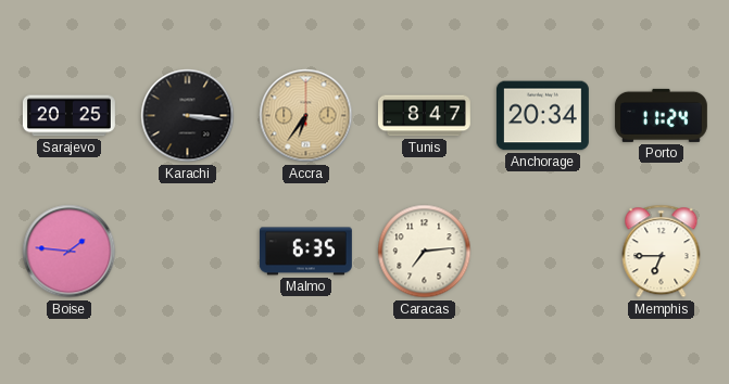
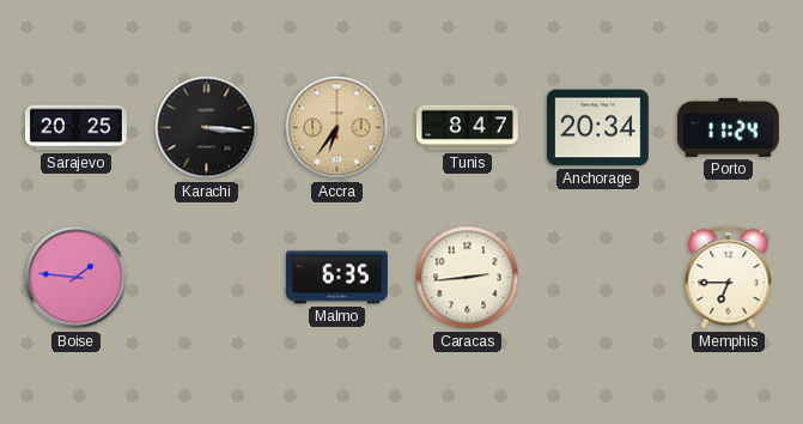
Caracas: 7:14 -> 2:44
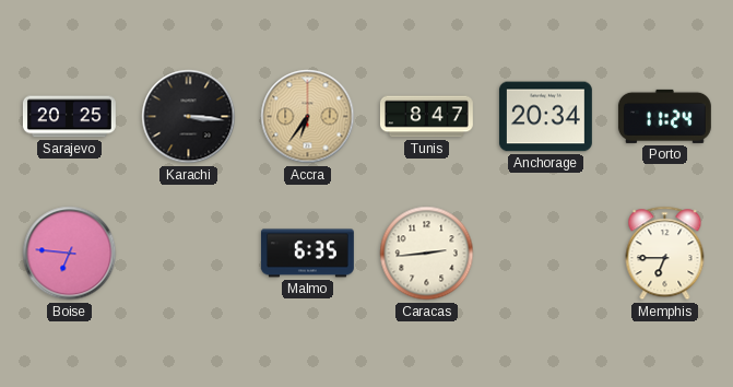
Boise: 1:46 -> 6:46
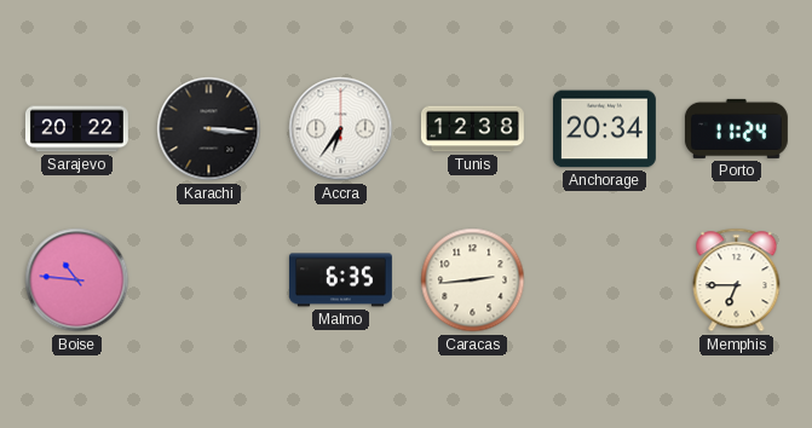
Sarajevo: 20:25 -> 20:22
Accra dial: champagne -> white
Tunis: 8:47 -> 12:38
Boise: 6:46 -> 10:46
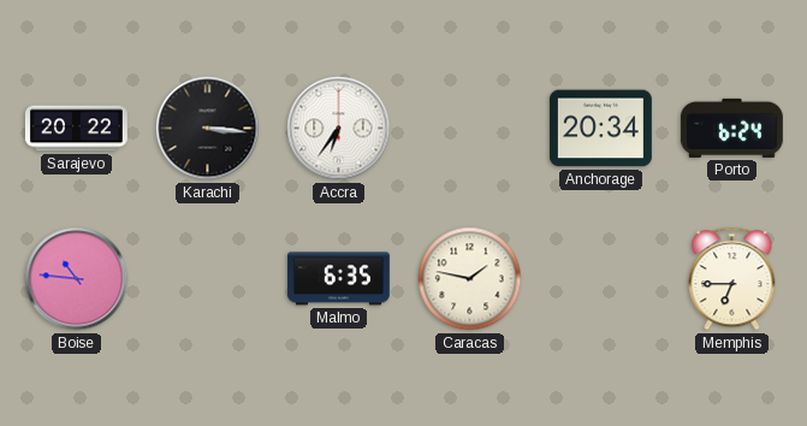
Tunis: 12:38 -> none
Porto: 11:24 -> 6:24
Caracas: 2:44 -> 1:47
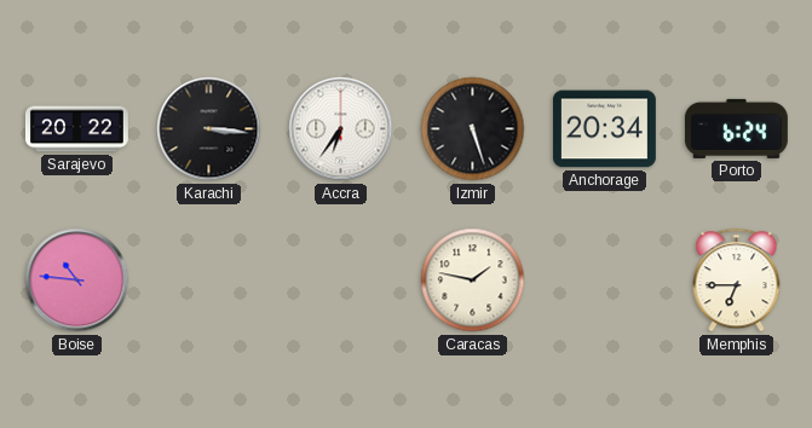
Izmir: none -> 5:27
Malmo: 6:35 -> none
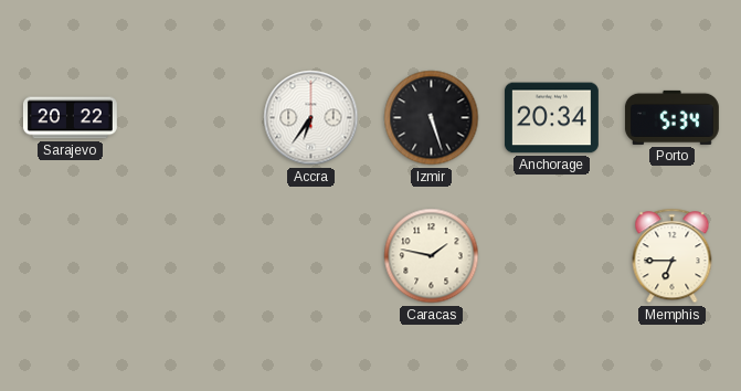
Karachi: 3:16 -> none
Porto: 6:24 -> 5:34
Boise: 10:46 -> none
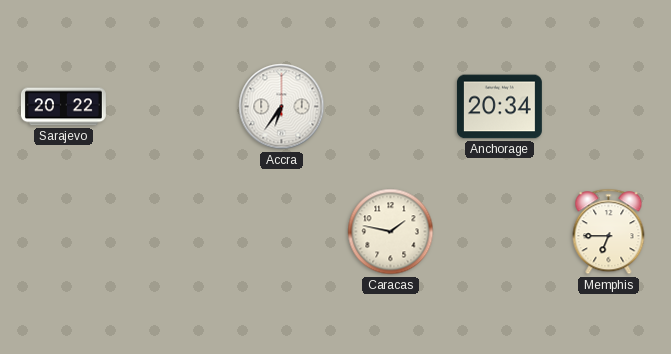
Izmir: 5:27 -> none
Porto: 5:34 -> none
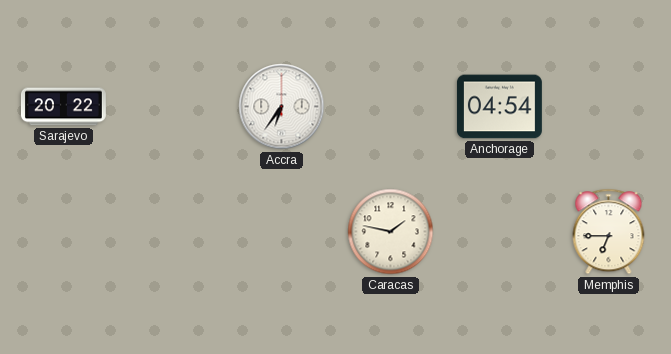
Anchorage: 20:34 -> 04:54
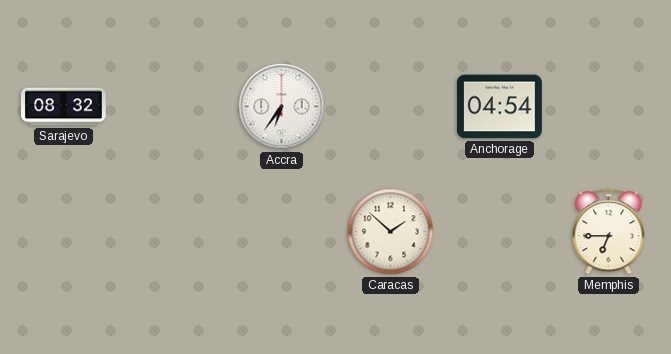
Sarajevo: 20:22 -> 08:32
Caracas: 1:47 -> 1:52
